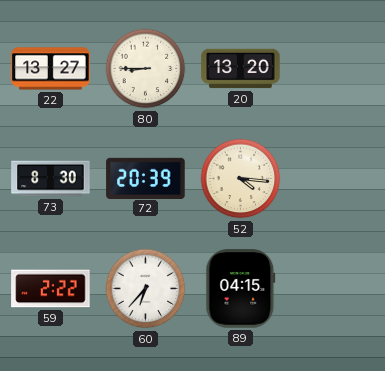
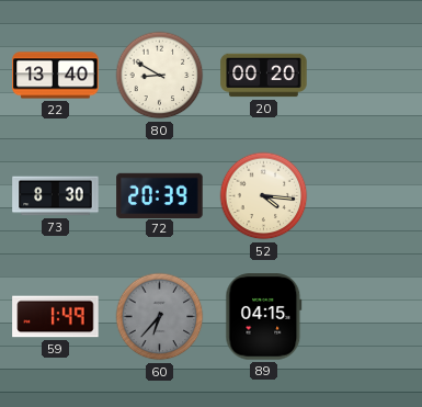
22: 13:27 -> 13:40
80: 8:45 -> 8:50
20: 13:20 -> 00:20
59: 2:22 -> 1:49
60 dial: white -> grey
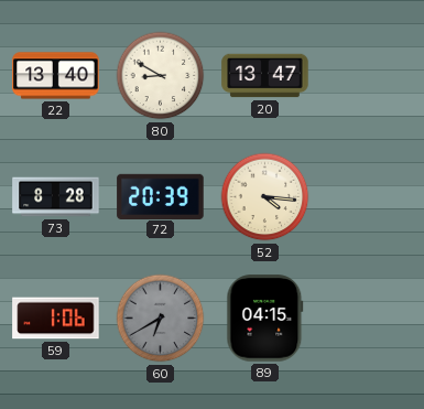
20: 00:20 -> 13:47
73: 8:30 -> 8:28
59: 1:49 -> 1:06
60: 6:37 -> 6:40
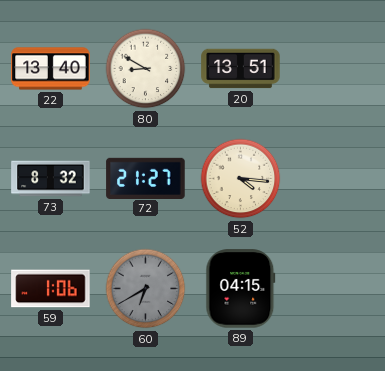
20: 13:47 -> 13:51
73: 8:28 -> 8:32
72: 20:39 -> 21:27
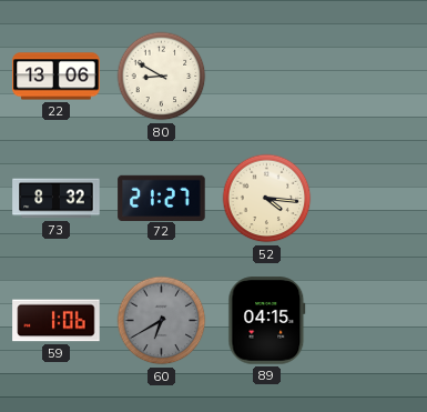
22: 13:40 -> 13:06
20: 13:51 -> none
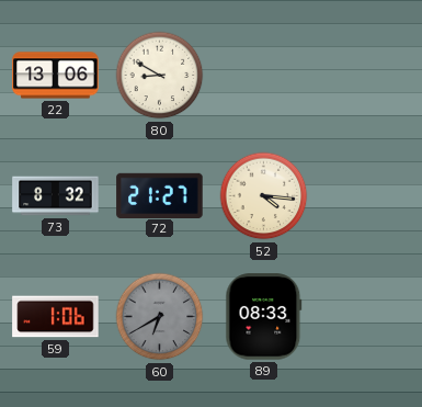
89: 04:15 -> 08:33
